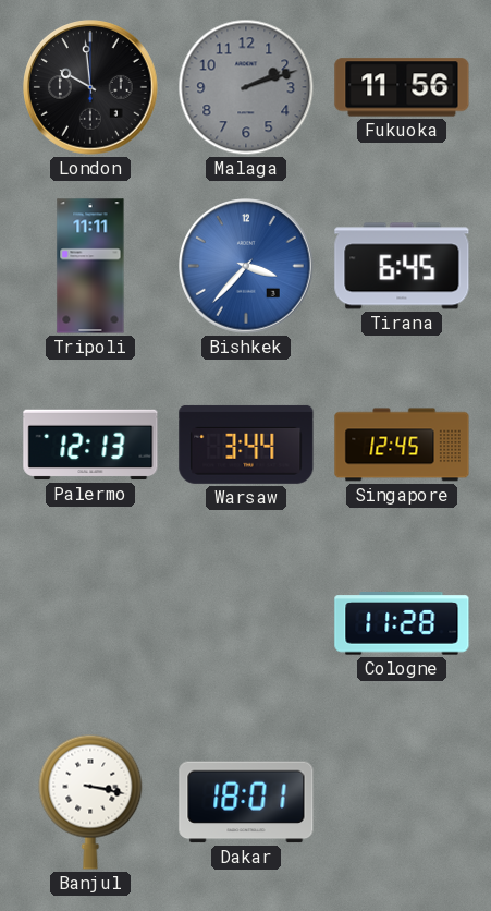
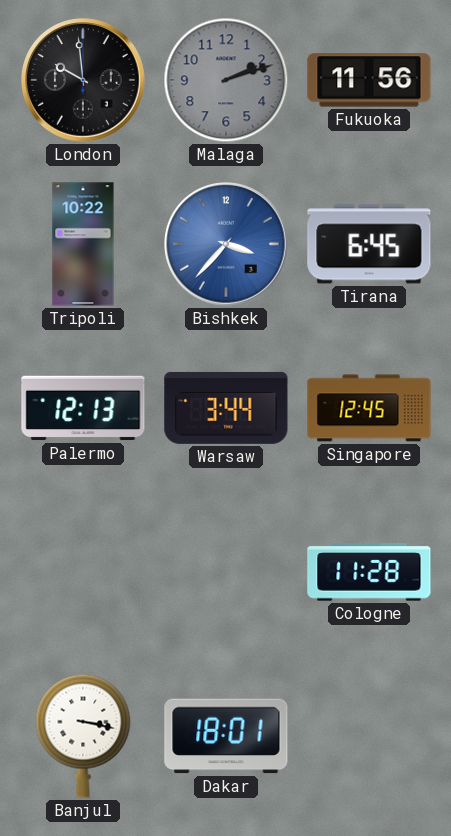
Tripoli: 11:11 -> 10:22
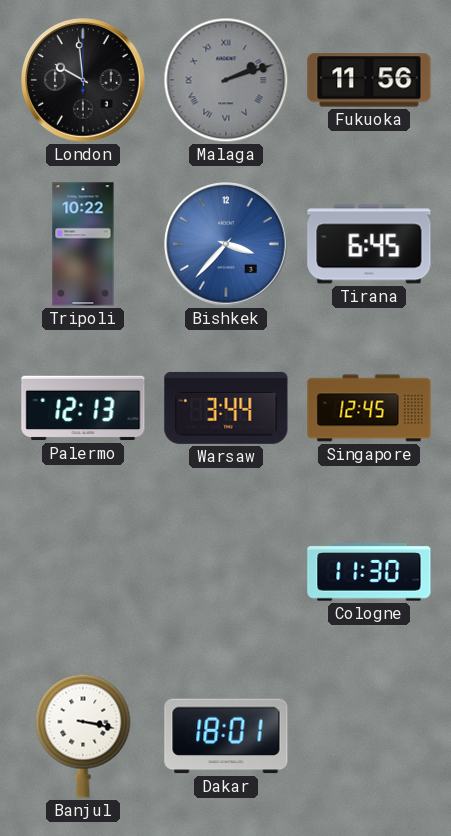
Malaga numerals: Arabic -> Roman
Cologne: 11:28 -> 11:30
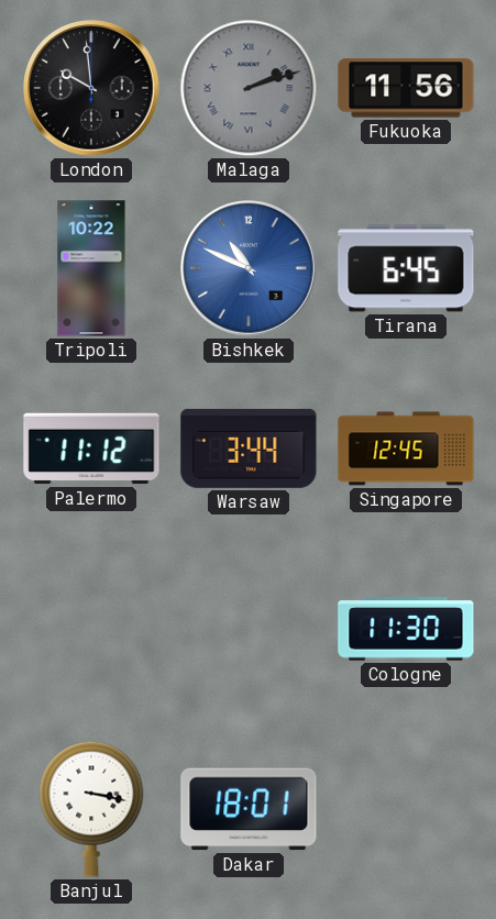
Bishkek: 3:37 -> 10:49
Palermo: 12:13 -> 11:12
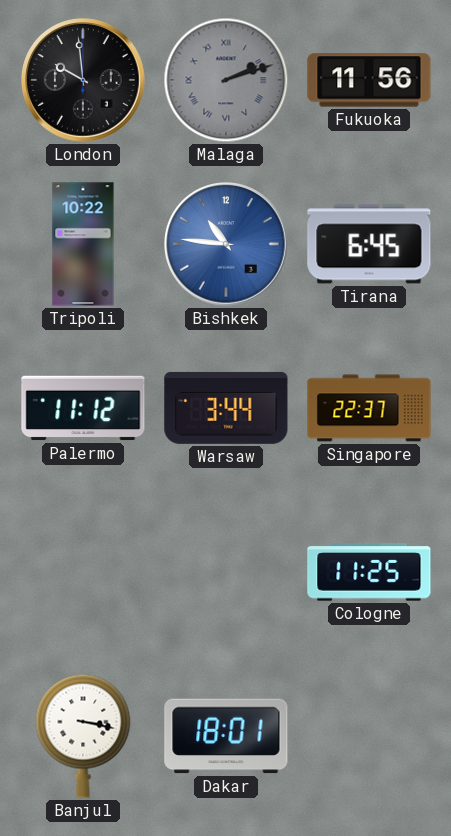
Bishkek: 10:49 -> 10:46
Singapore: 12:45 -> 22:37
Cologne: 11:30 -> 11:25
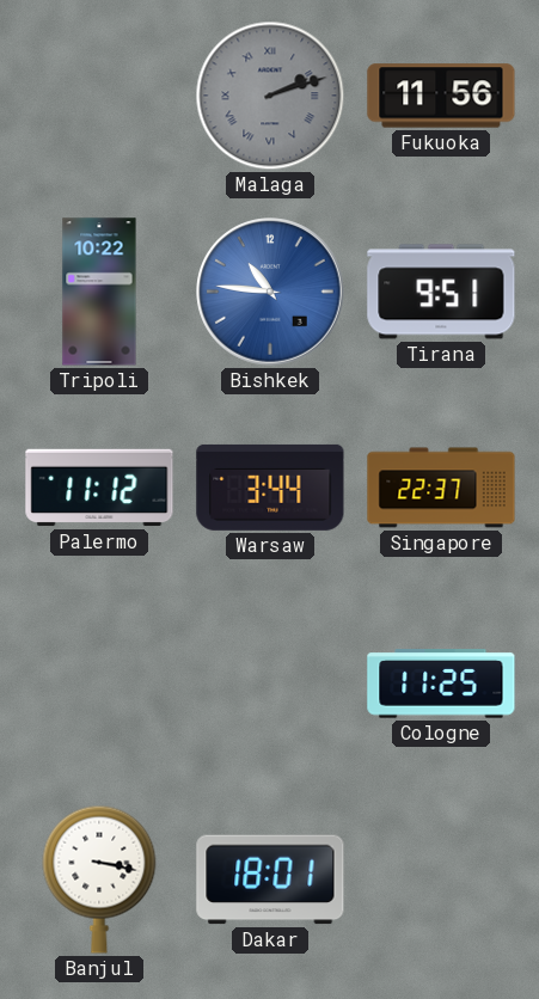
London: 9:59 -> none
Tirana: 6:45 -> 9:51
